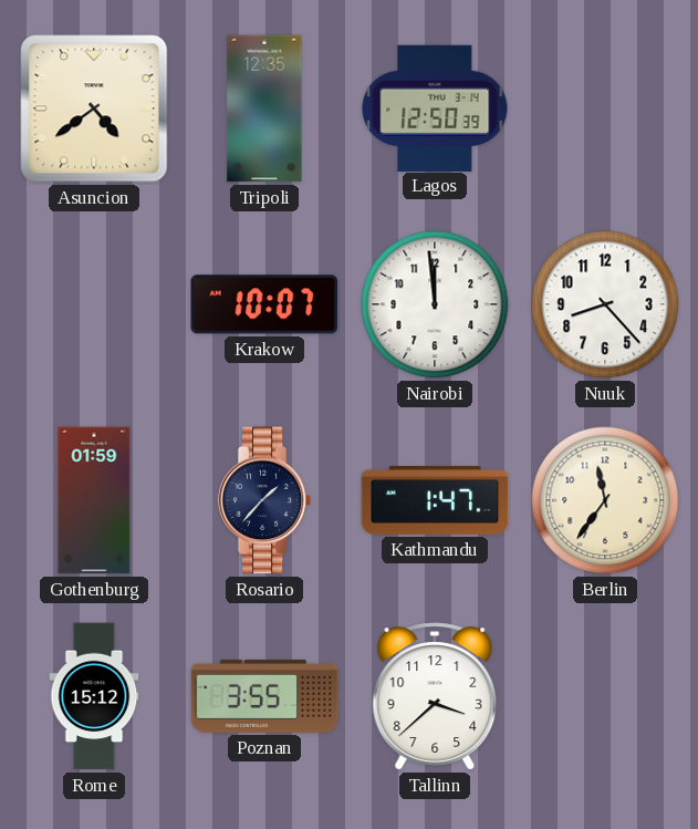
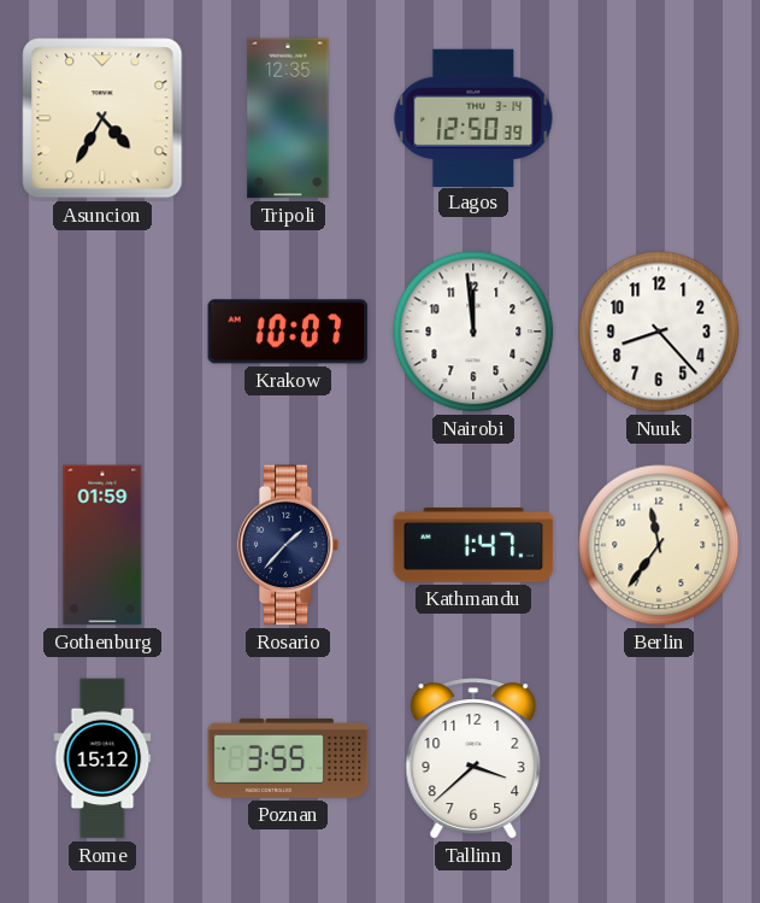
Asuncion: 4:39 -> 4:35
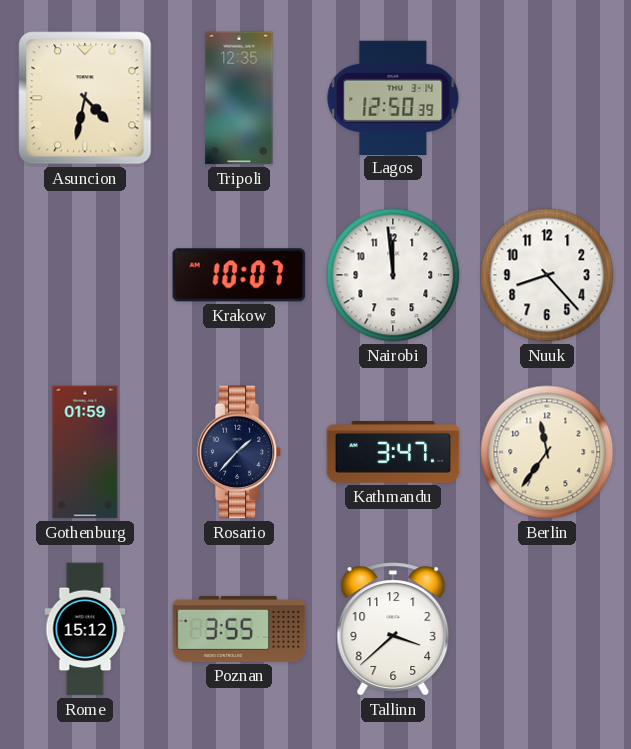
Asuncion: 4:35 -> 4:32
Kathmandu: 1:47 -> 3:47
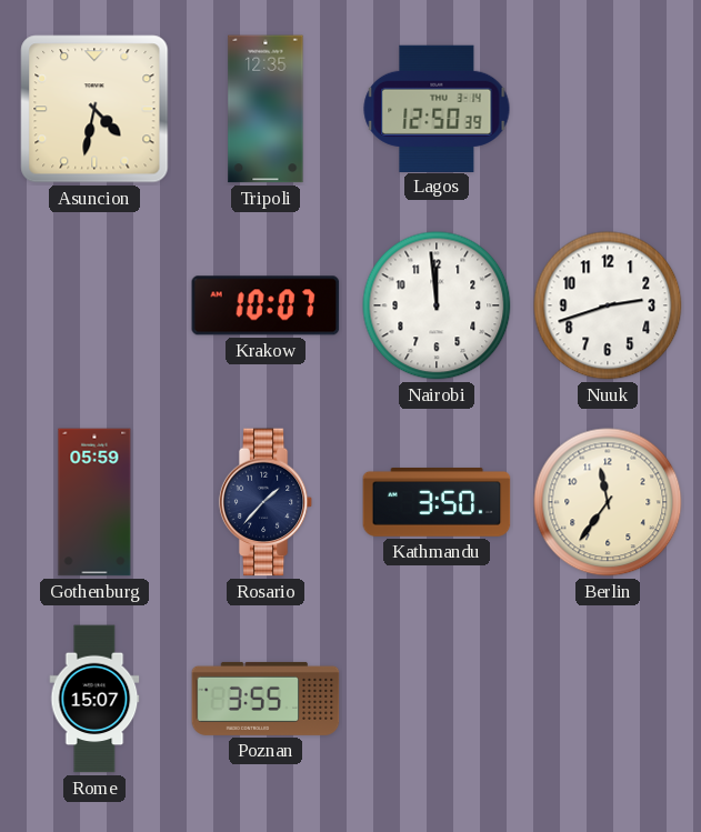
Nuuk: 8:23 -> 2:42
Gothenburg: 01:59 -> 05:59
Kathmandu: 3:47 -> 3:50
Rome: 15:12 -> 15:07
Tallinn: 3:38 -> none
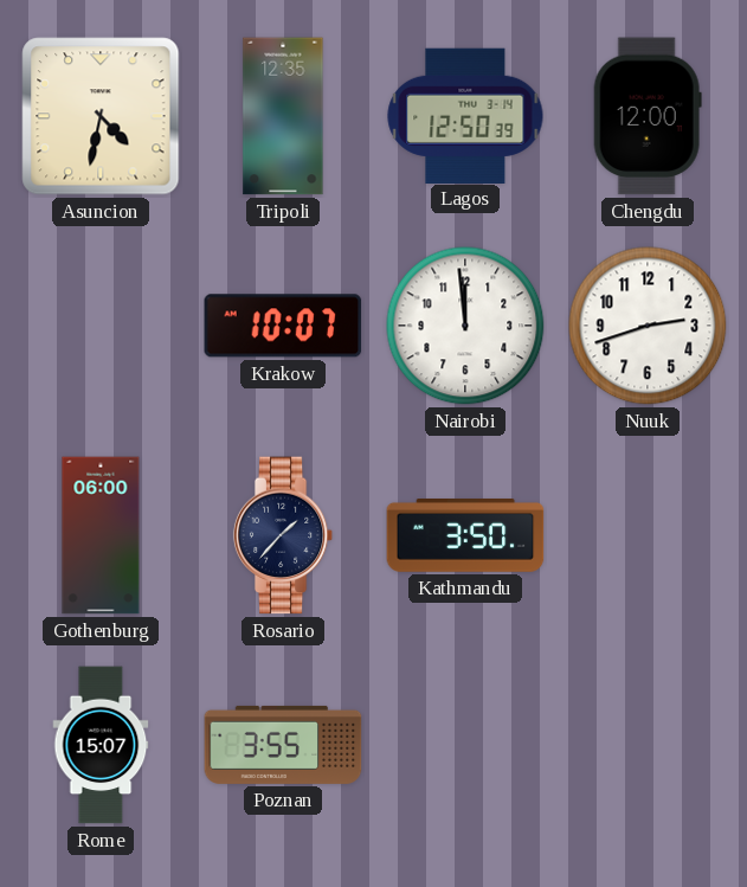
Chengdu: none -> 12:00
Gothenburg: 05:59 -> 06:00
Berlin: 11:36 -> none
